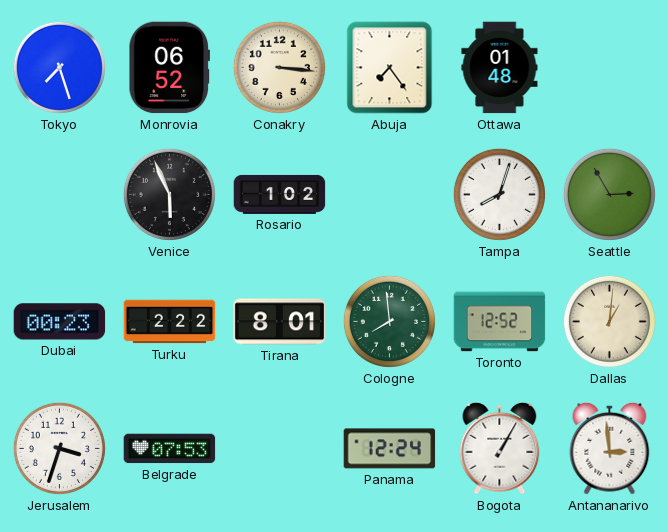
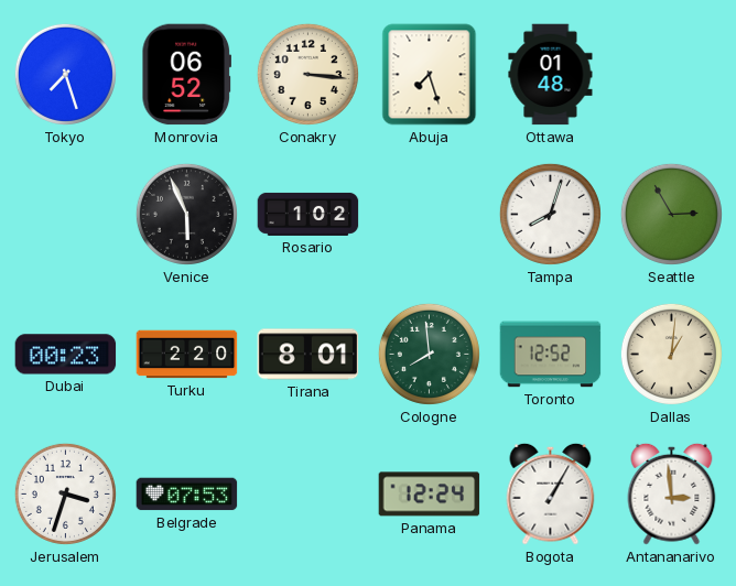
Abuja: 7:24 -> 7:27
Turku: 2:22 -> 2:20
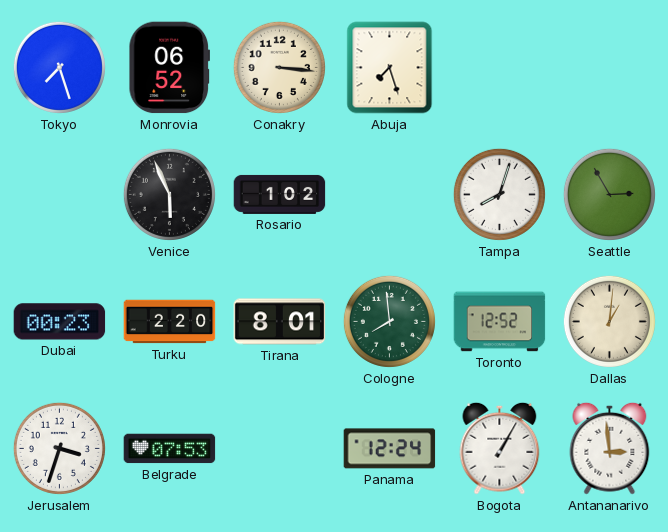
Ottawa: 01:48 -> none
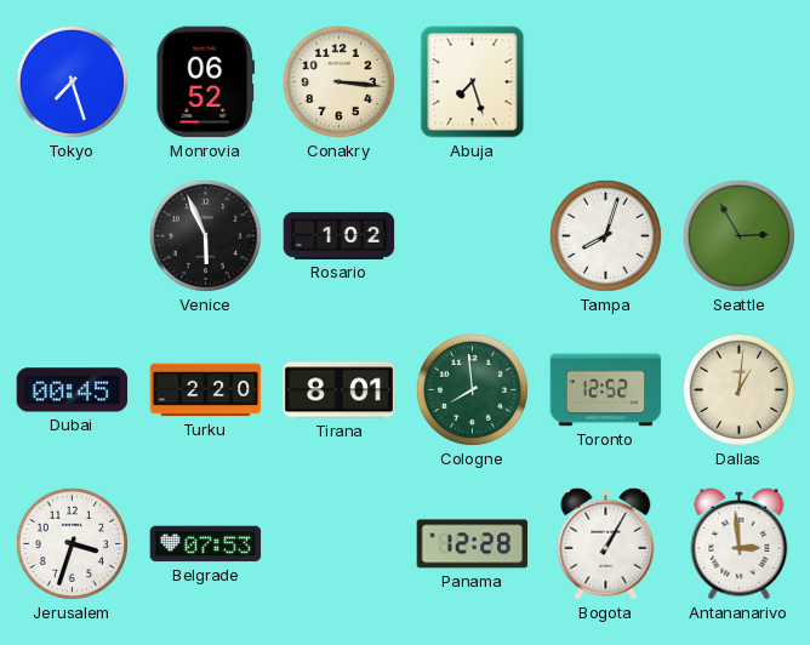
Dubai: 00:23 -> 00:45
Panama: 12:24 -> 12:28
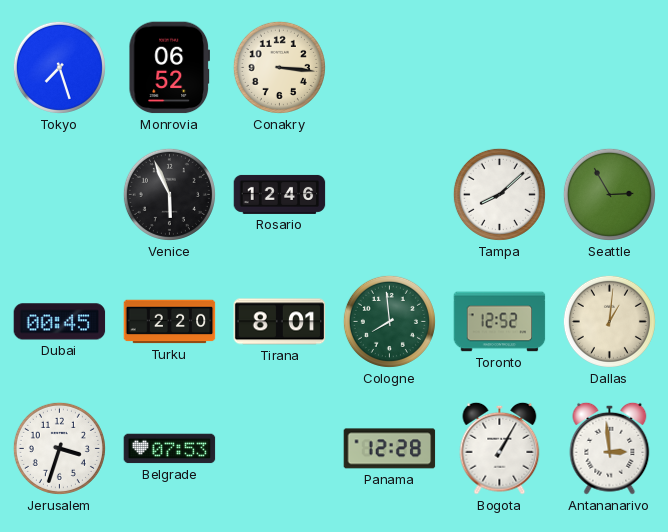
Abuja: 7:27 -> none
Rosario: 1:02 -> 12:46
Tampa: 8:03 -> 8:08
